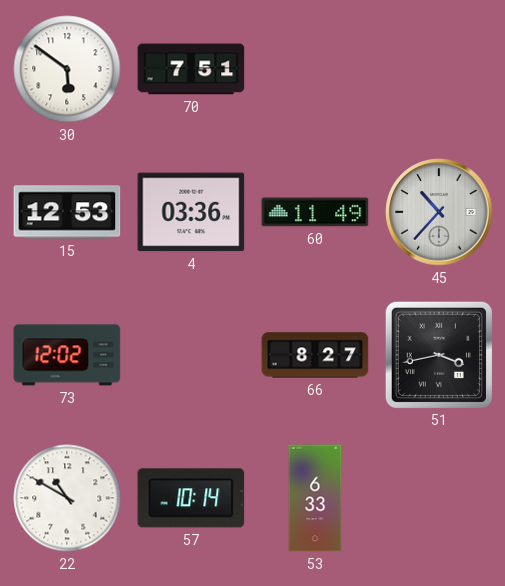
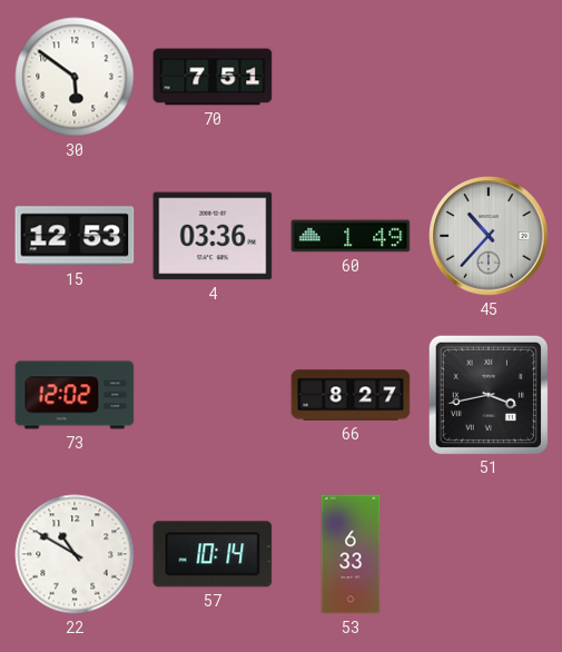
60: 11:49 -> 1:49
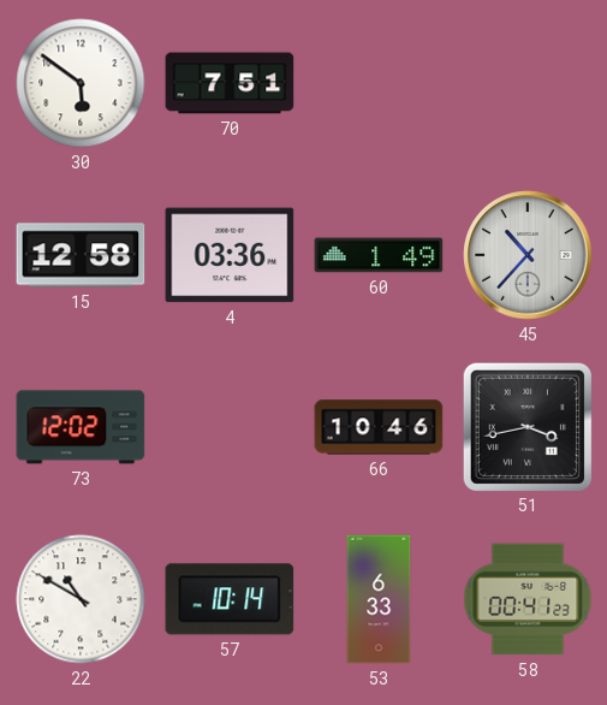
15: 12:53 -> 12:58
66: 8:27 -> 10:46
58: none -> 00:41
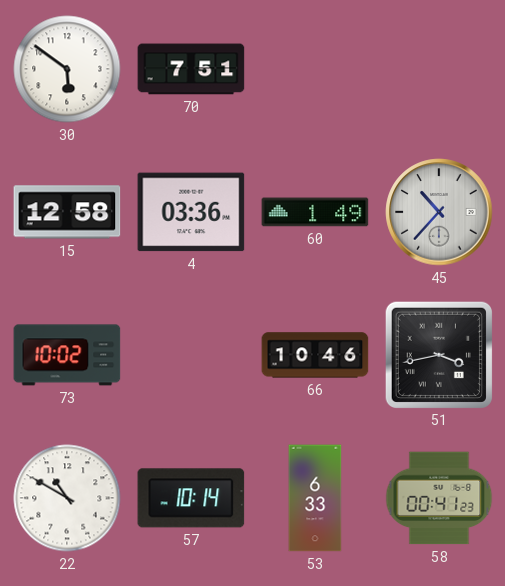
73: 12:02 -> 10:02
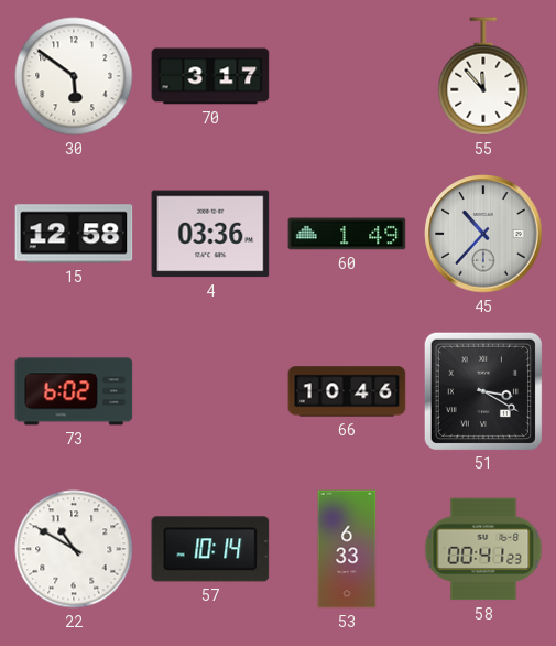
70: 7:51 -> 3:17
55: none -> 11:53
73: 10:02 -> 6:02
51: 3:43 -> 3:20
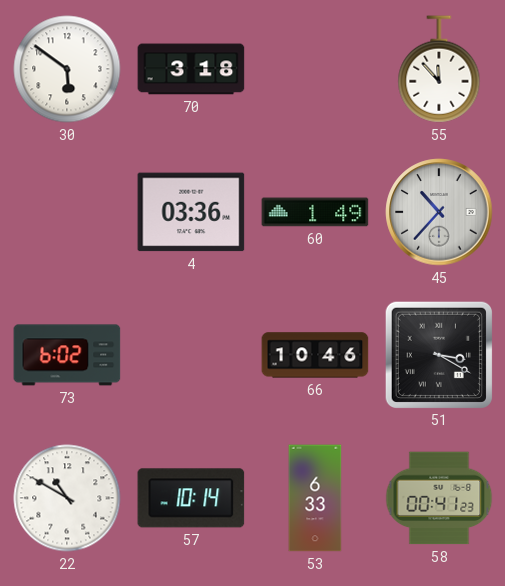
70: 3:17 -> 3:18
15: 12:58 -> none
